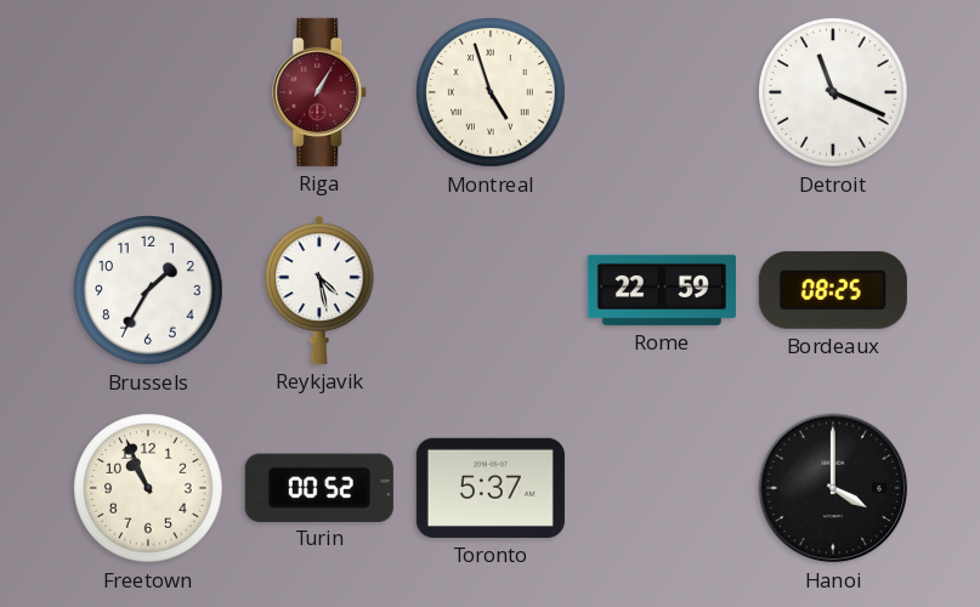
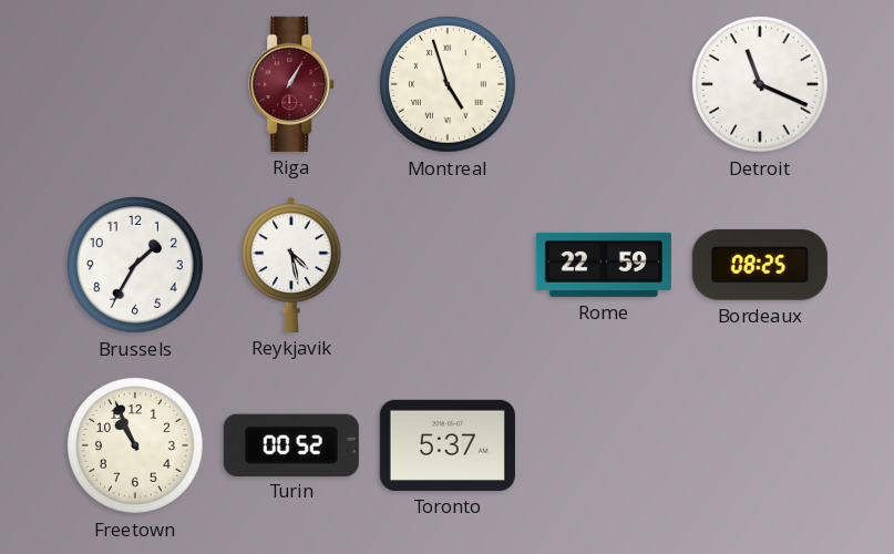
Hanoi: 4:00 -> none
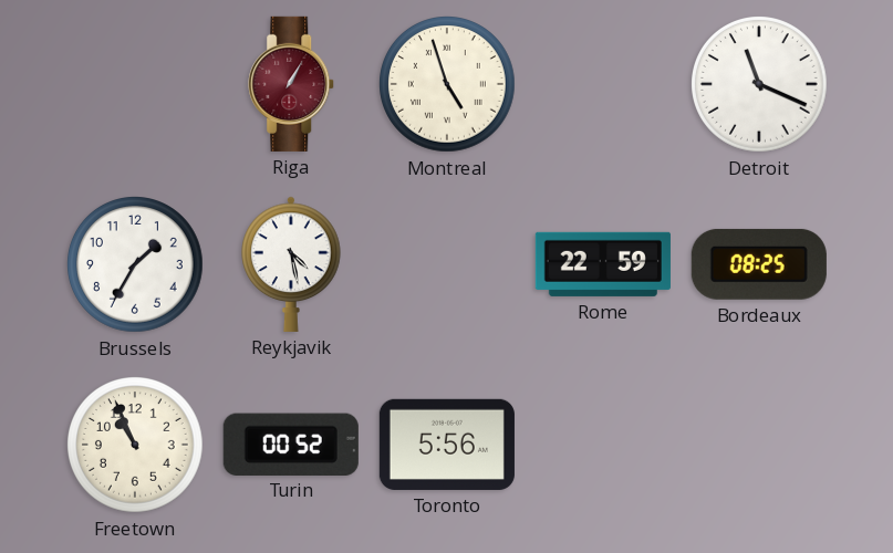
Toronto: 5:37 -> 5:56
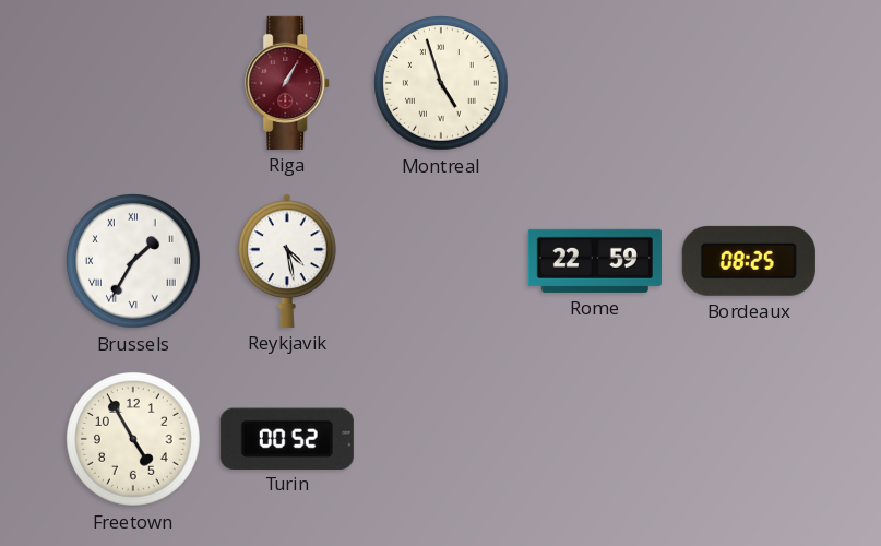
Detroit: 11:19 -> none
Brussels numerals: Arabic -> Roman
Freetown: 10:56 -> 4:55
Toronto: 5:56 -> none
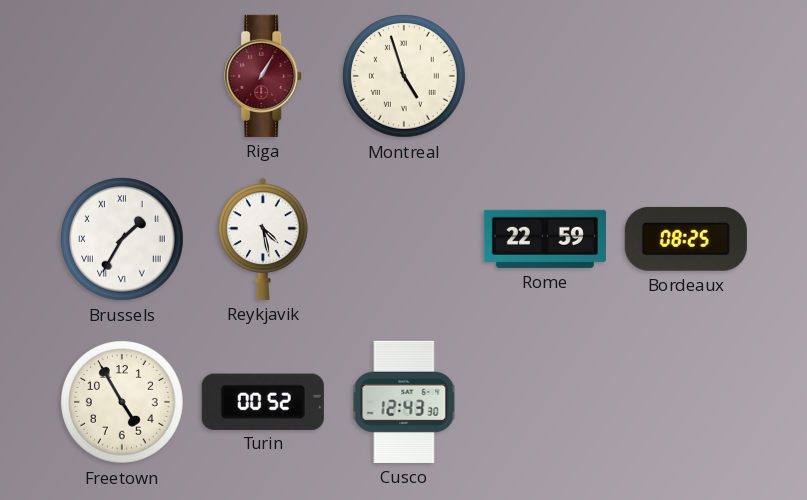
Cusco: none -> 12:43
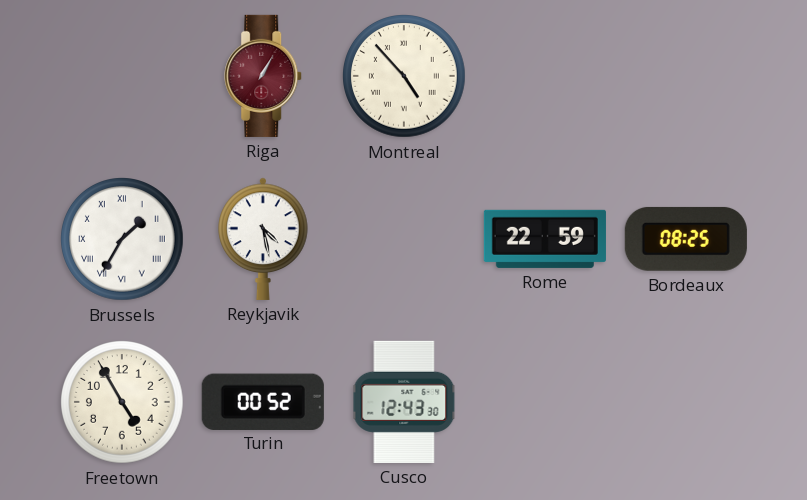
Montreal: 4:57 -> 4:53
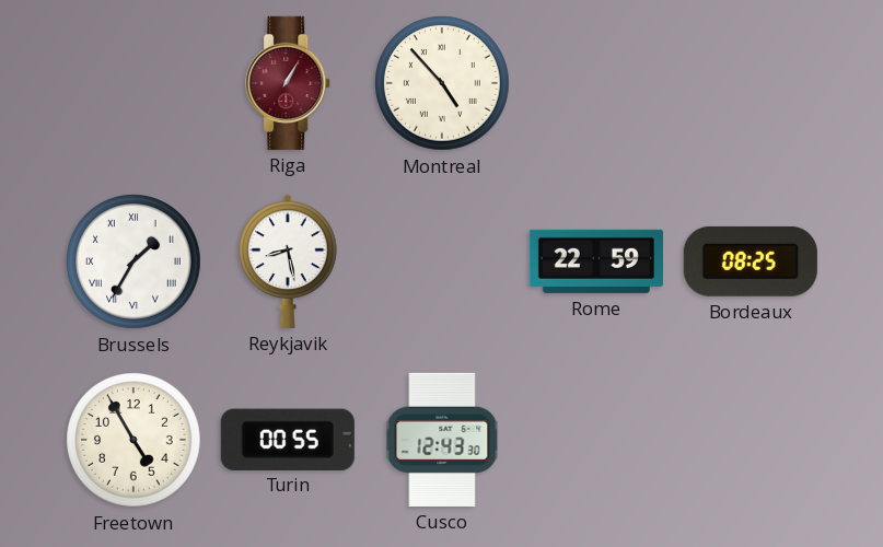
Reykjavik: 4:28 -> 8:28
Turin: 00:52 -> 00:55
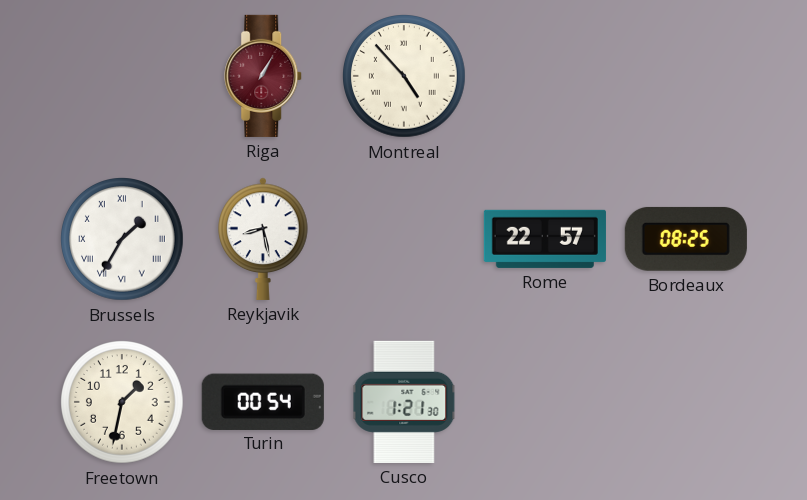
Rome: 22:59 -> 22:57
Freetown: 4:55 -> 1:32
Turin: 00:55 -> 00:54
Cusco: 12:43 -> 1:21
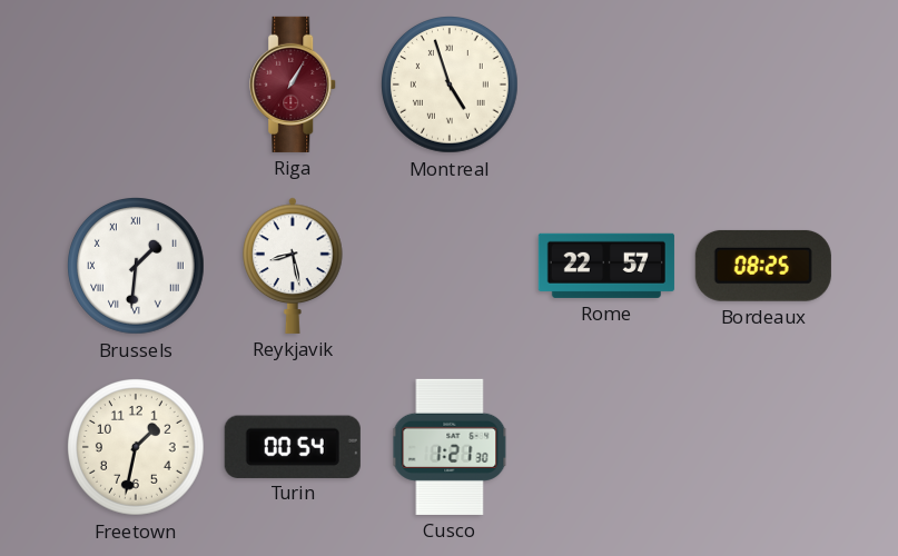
Montreal: 4:53 -> 4:57
Brussels: 1:35 -> 1:31
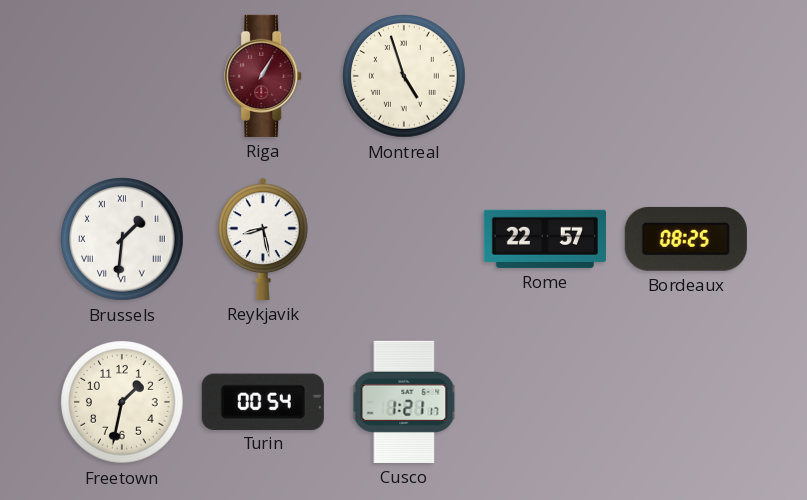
Cusco: 1:21:30 -> 1:21:17
